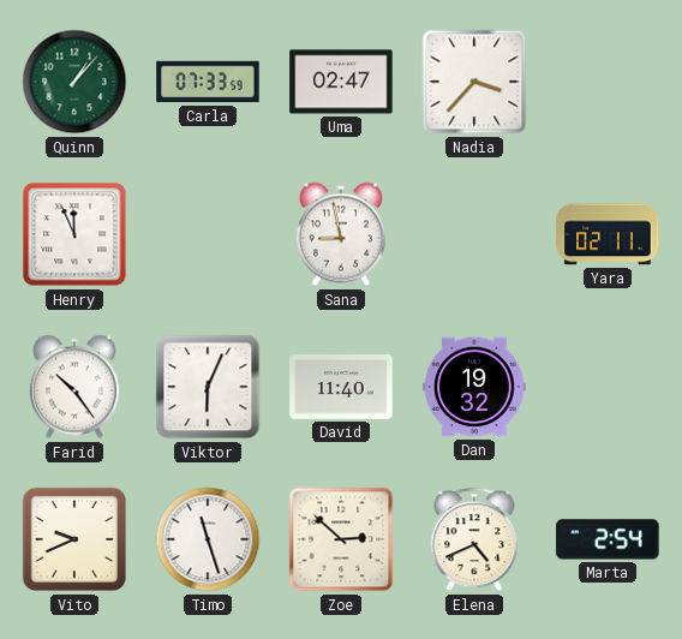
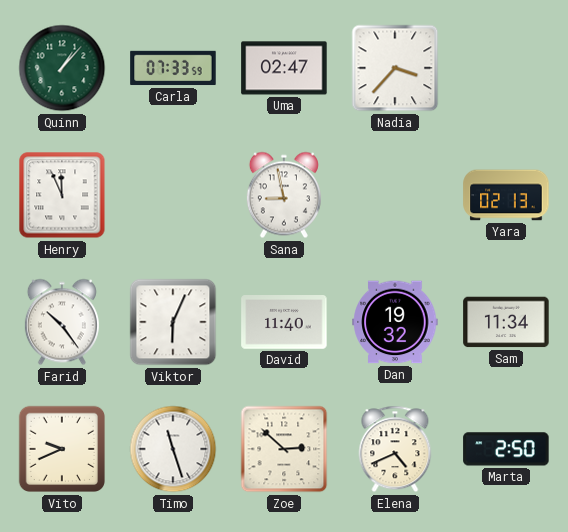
Yara: 02:11 -> 02:13
Sam: none -> 11:34
Marta: 2:54 -> 2:50
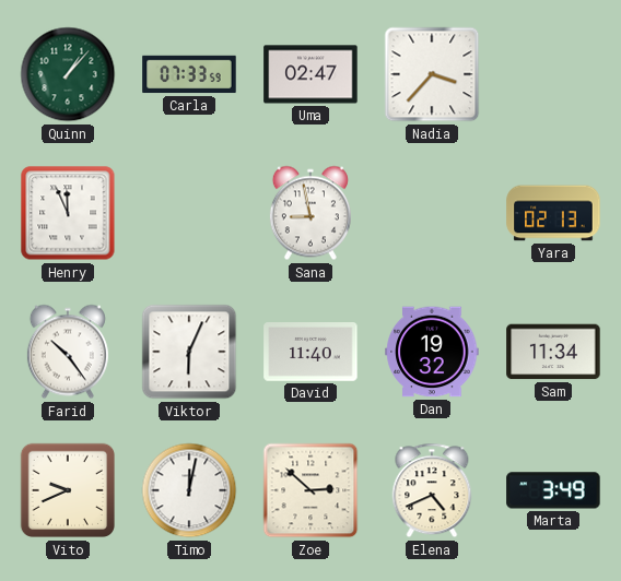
Timo: 11:27 -> 12:02
Marta: 2:50 -> 3:49
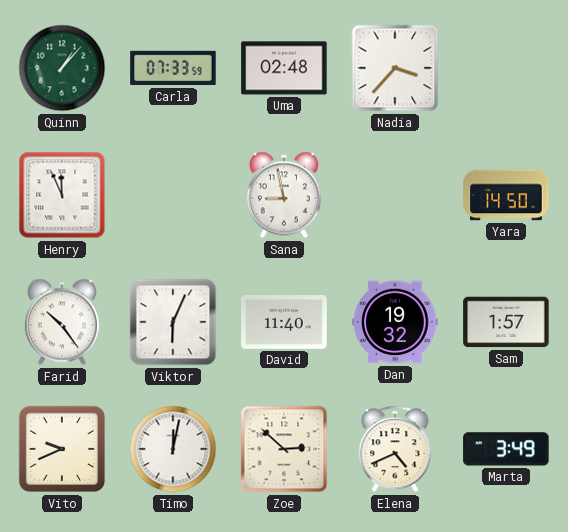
Uma: 02:47 -> 02:48
Yara: 02:13 -> 14:50
Sam: 11:34 -> 1:57
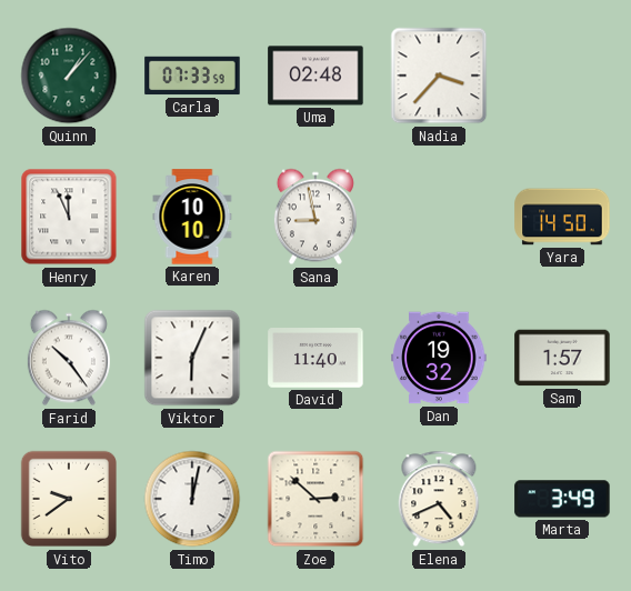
Karen: none -> 10:10
Vito: 9:41 -> 9:39
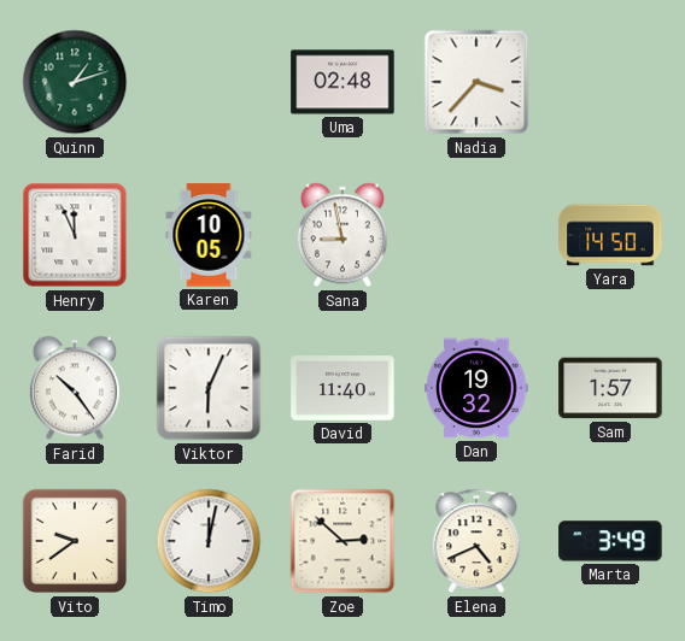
Quinn: 1:07 -> 1:12
Carla: 07:33 -> none
Karen: 10:10 -> 10:05
